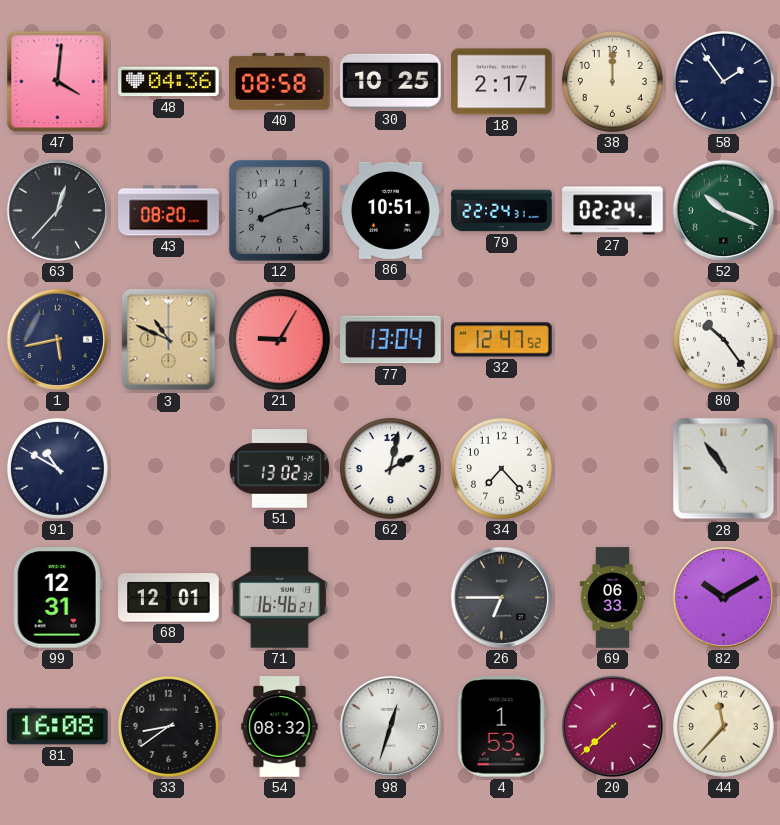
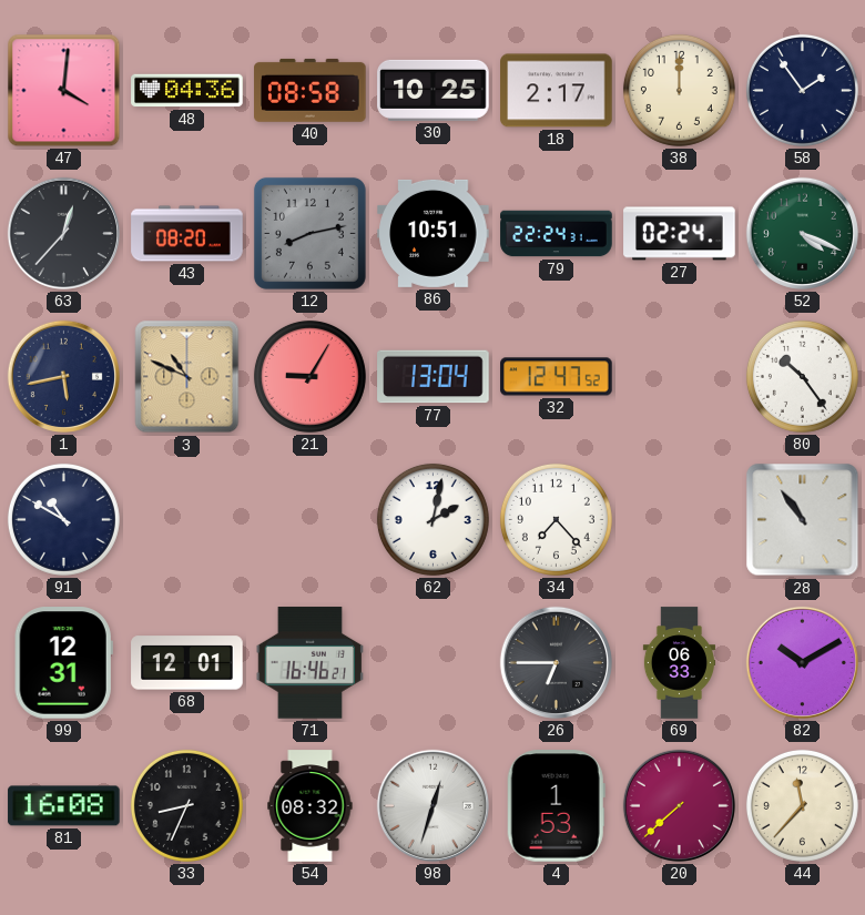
52: 10:19 -> 4:19
51: 13:02 -> none
33: 8:39 -> 8:34
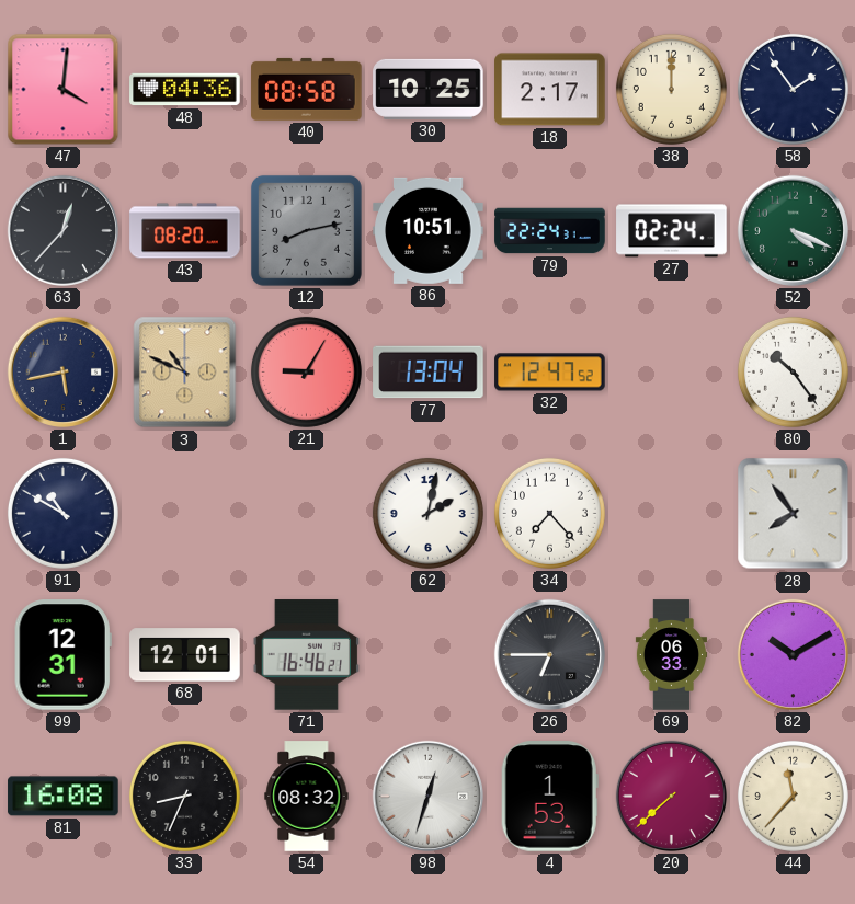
28: 10:54 -> 7:54
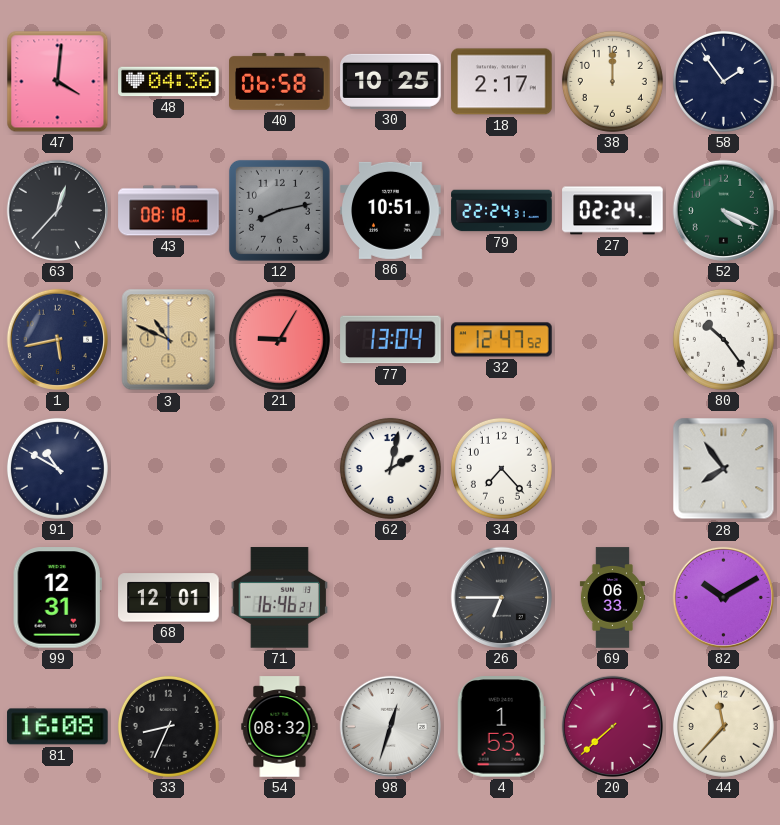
40: 08:58 -> 06:58
43: 08:20 -> 08:18
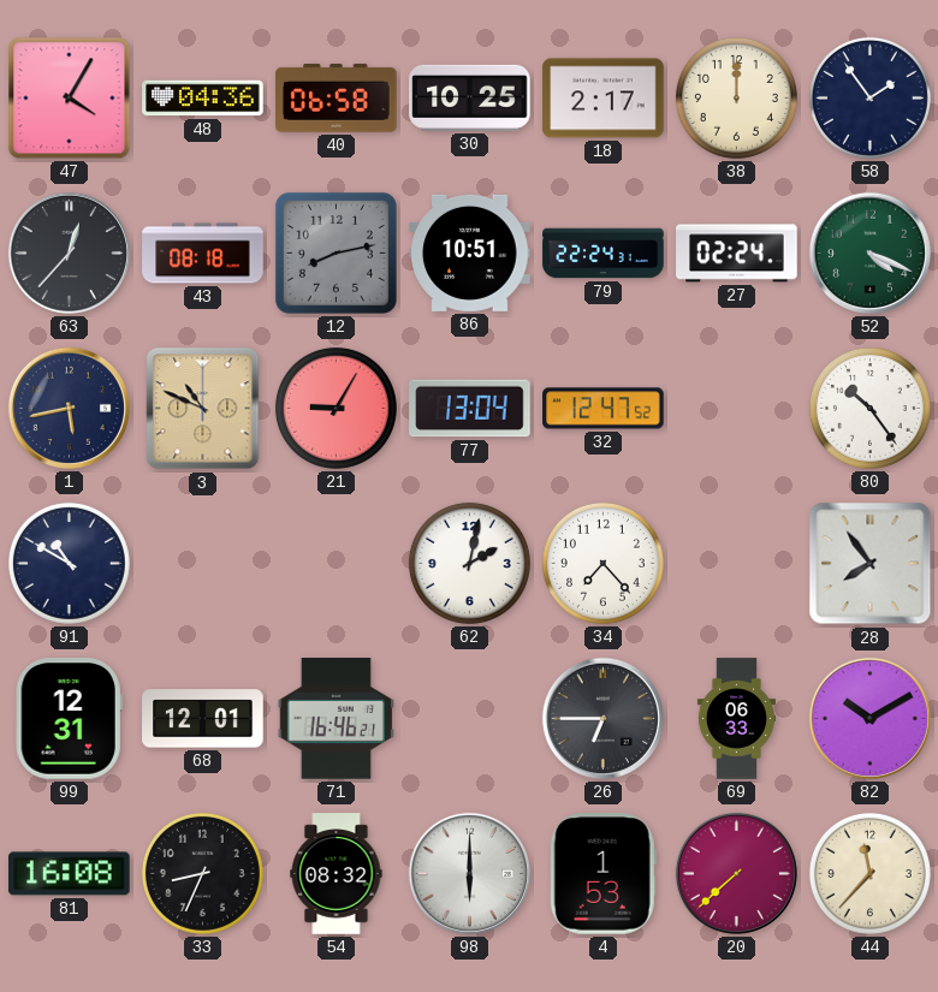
47: 4:01 -> 4:05
98: 12:33 -> 6:00
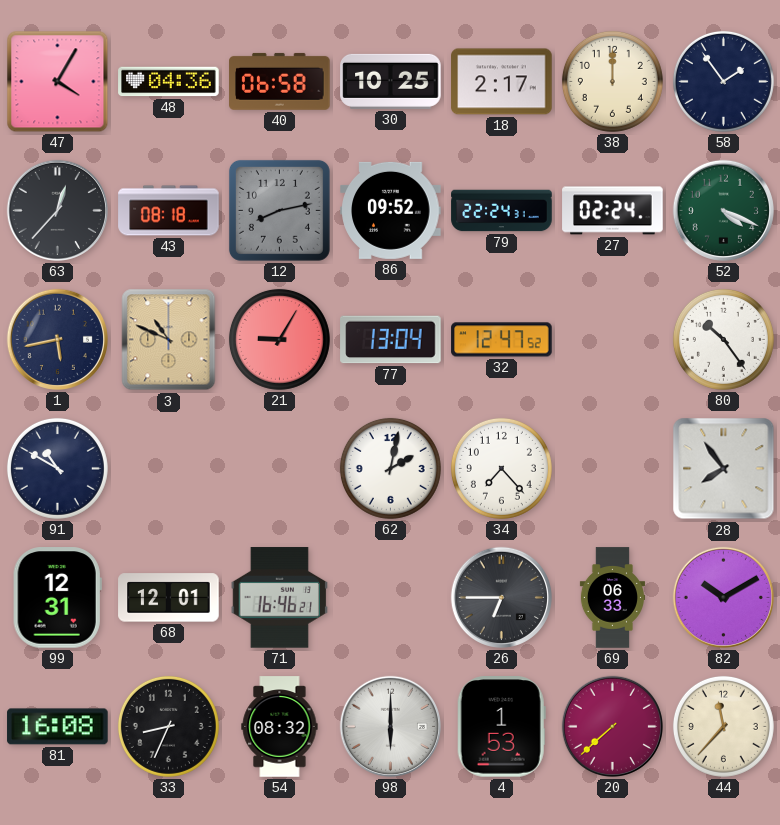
86: 10:51 -> 09:52
